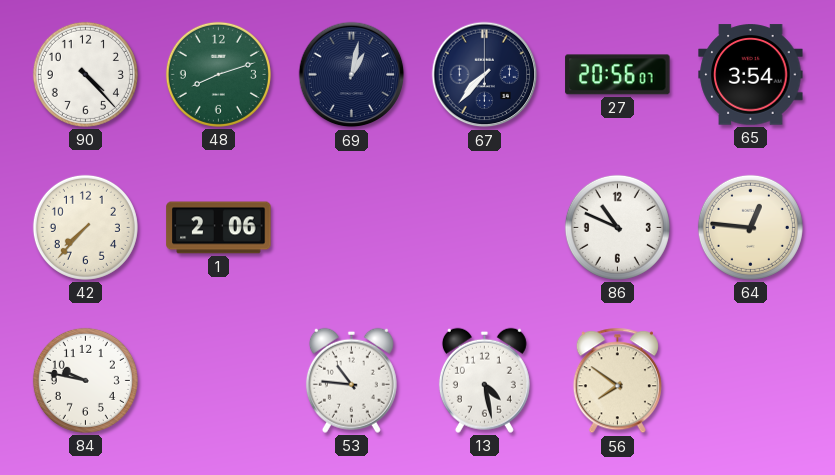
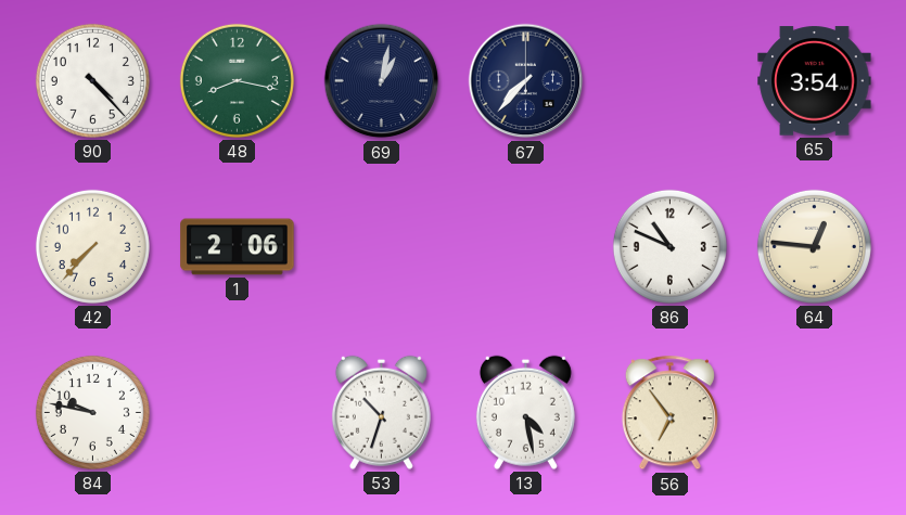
48: 8:12 -> 8:17
27: 20:56 -> none
53: 10:46 -> 10:33
56: 7:51 -> 6:54
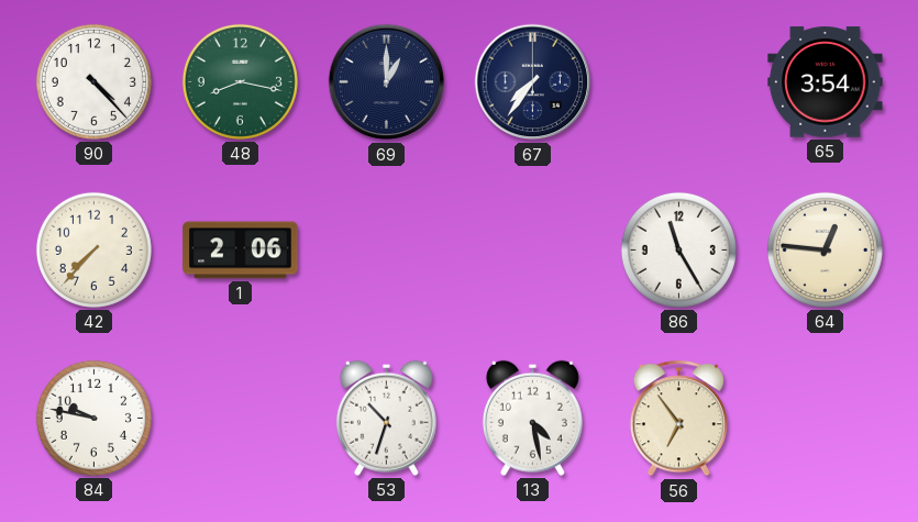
69: 1:02 -> 1:00
67: 7:37 -> 7:36
86: 10:49 -> 11:25
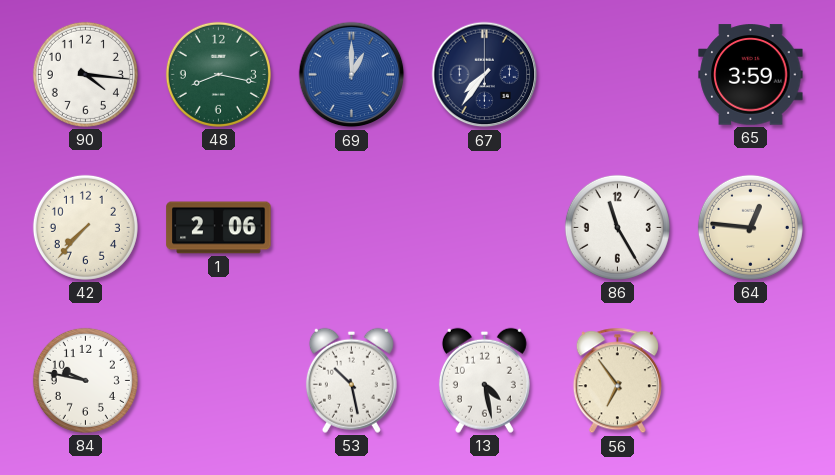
90: 4:23 -> 4:16
69 dial: navy -> blue
65: 3:54 -> 3:59
53: 10:33 -> 10:28
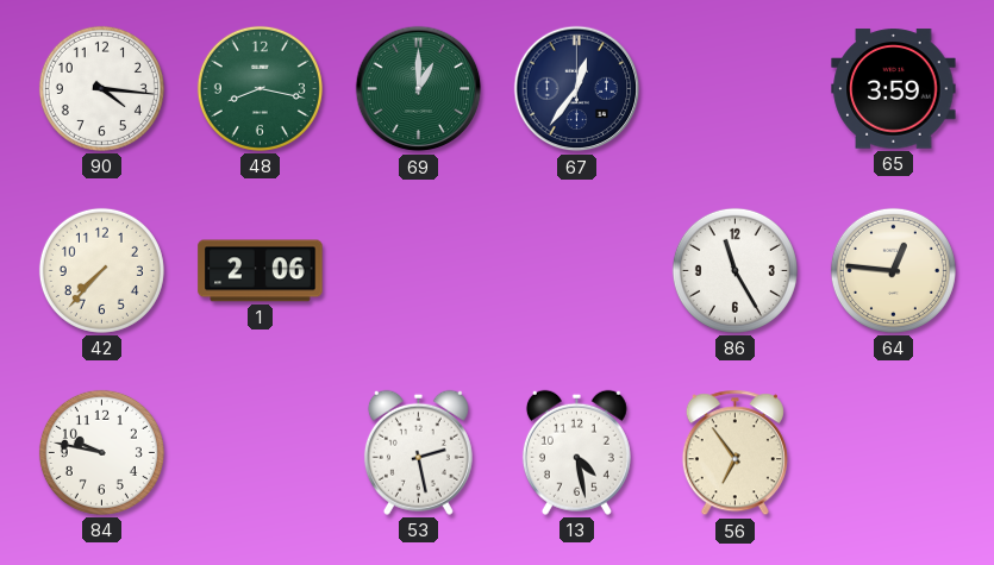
69 dial: blue -> green
67: 7:36 -> 12:36
53: 10:28 -> 2:28
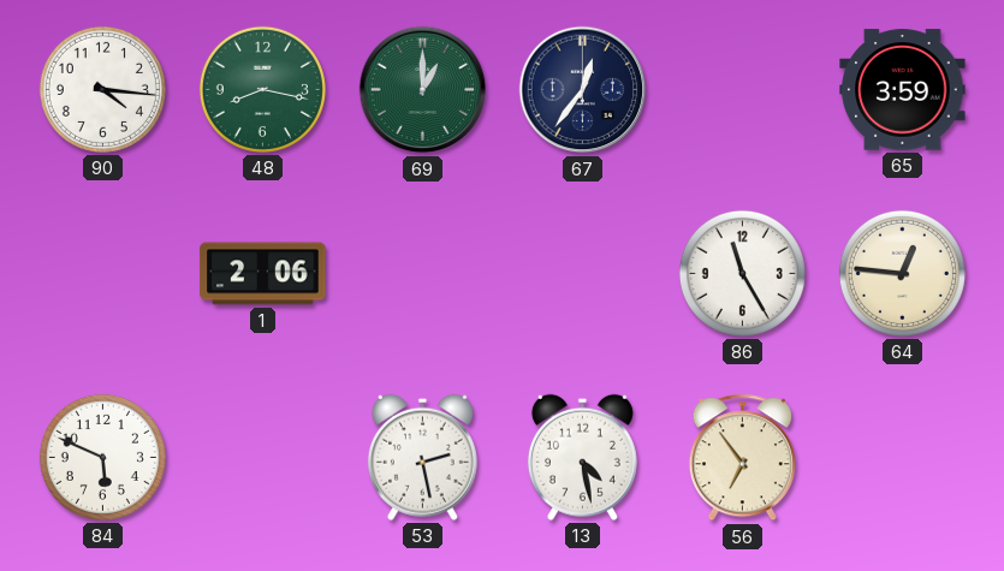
42: 7:37 -> none
84: 9:47 -> 5:49
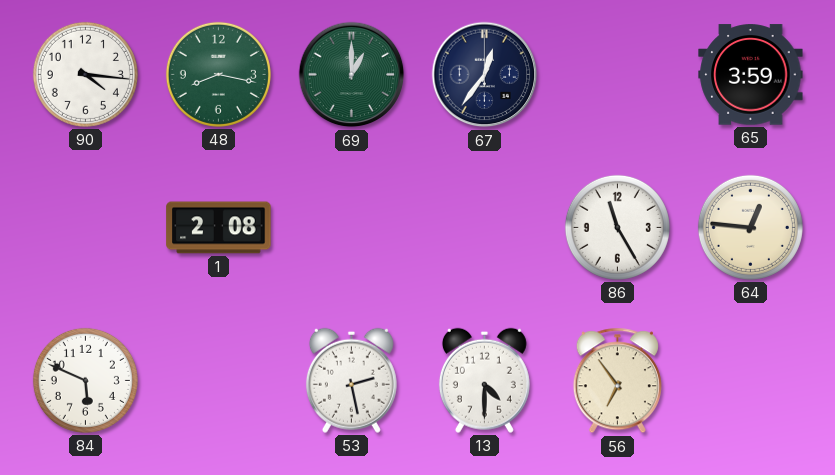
1: 2:06 -> 2:08
13: 4:28 -> 4:30
